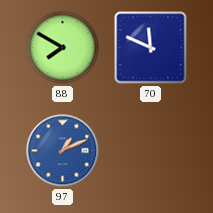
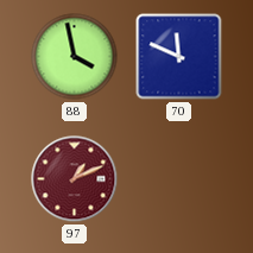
88: 7:50 -> 3:58
97 dial: blue -> burgundy
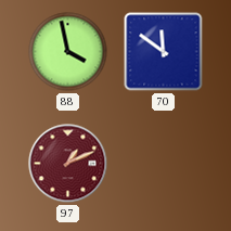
70: 11:49 -> 11:51
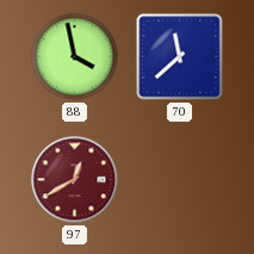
70: 11:51 -> 11:38
97: 1:11 -> 12:40
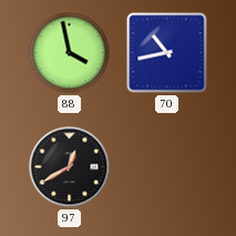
70: 11:38 -> 10:43
97 dial: burgundy -> black
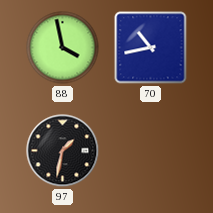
97: 12:40 -> 1:32
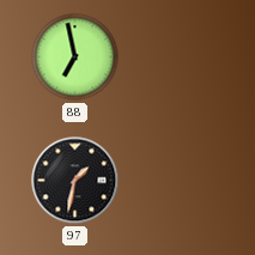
88: 3:58 -> 6:58
70: 10:43 -> none
